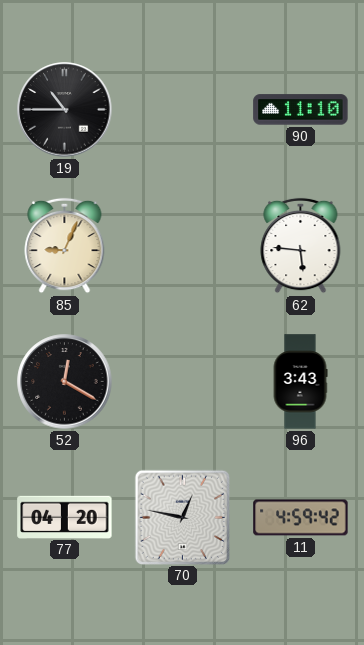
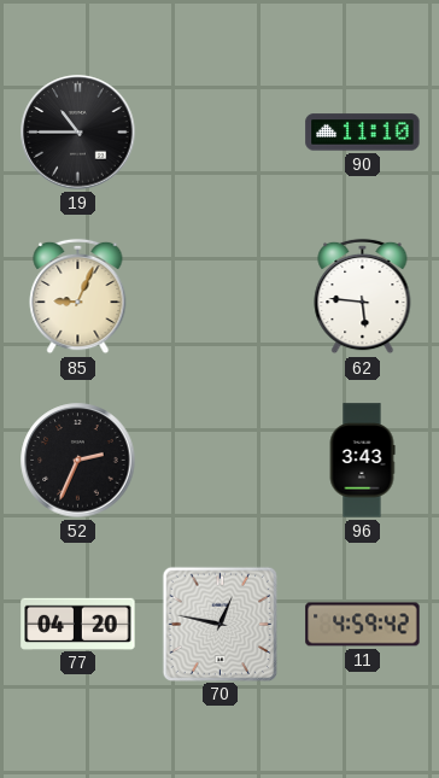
52: 12:20 -> 2:34
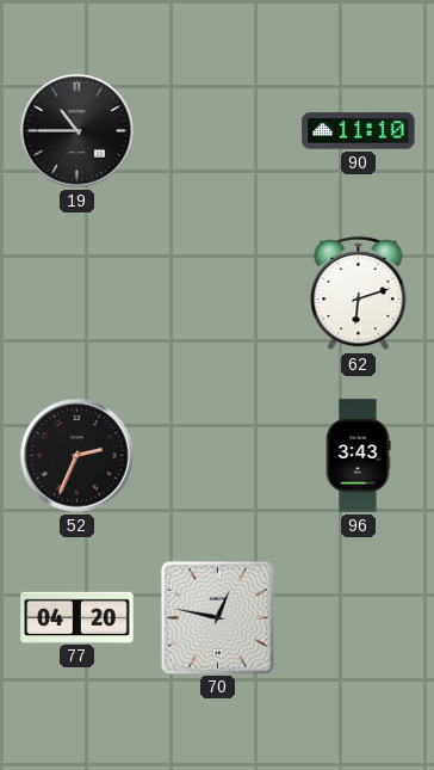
85: 9:04 -> none
62: 5:46 -> 6:12
11: 4:59 -> none
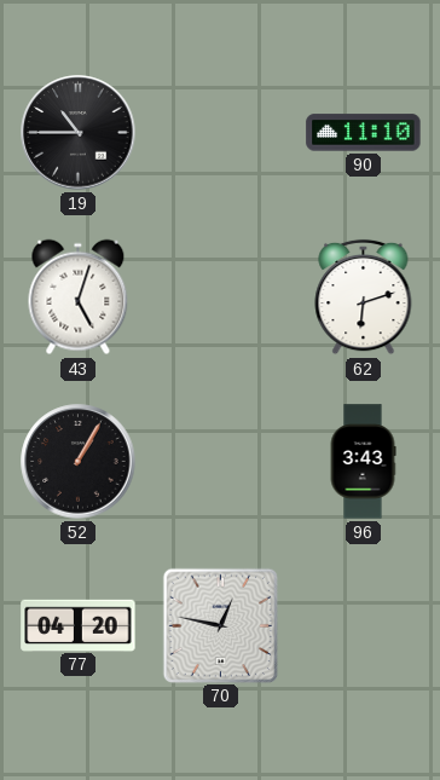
43: none -> 5:03
52: 2:34 -> 1:05
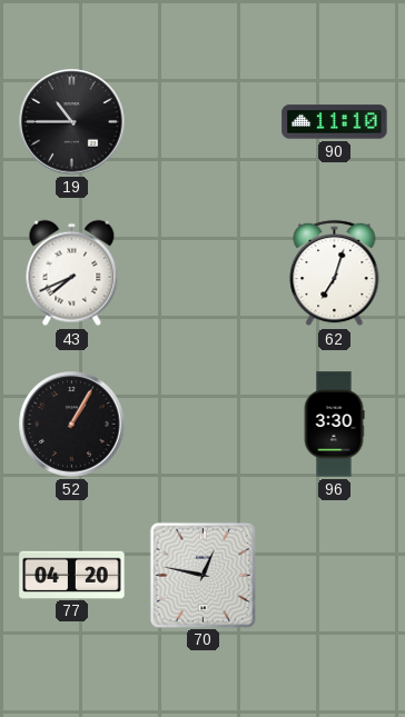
43: 5:03 -> 7:41
62: 6:12 -> 7:03
96: 3:43 -> 3:30
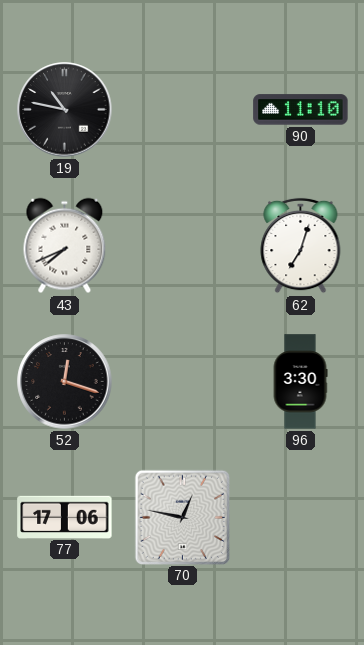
19: 10:45 -> 10:47
52: 1:05 -> 12:18
77: 04:20 -> 17:06
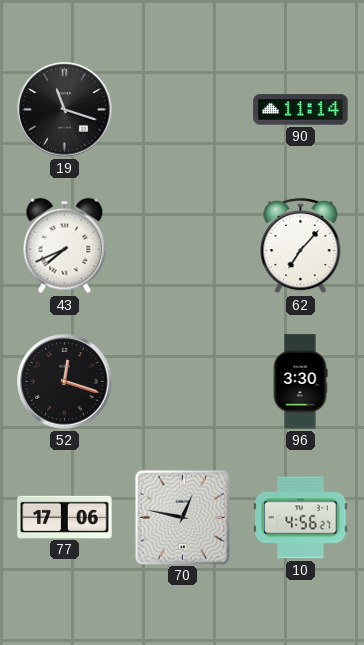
19: 10:47 -> 11:18
90: 11:10 -> 11:14
62: 7:03 -> 7:07
10: none -> 4:56
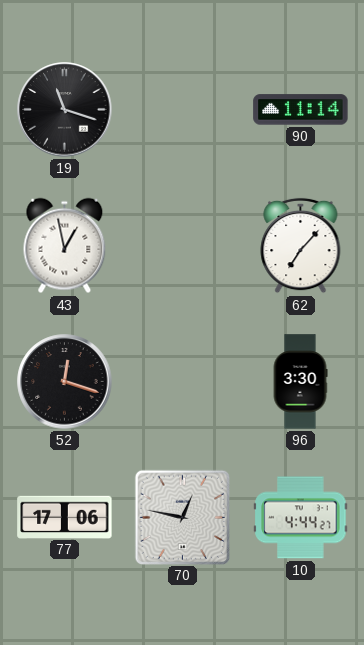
43: 7:41 -> 12:58
10: 4:56 -> 4:44
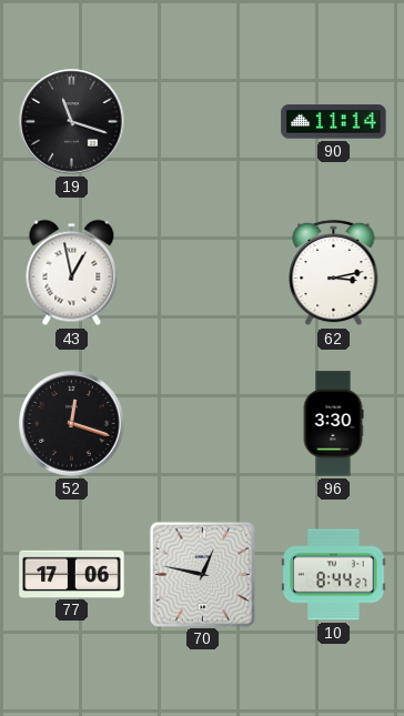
62: 7:07 -> 3:13
10: 4:44 -> 8:44
